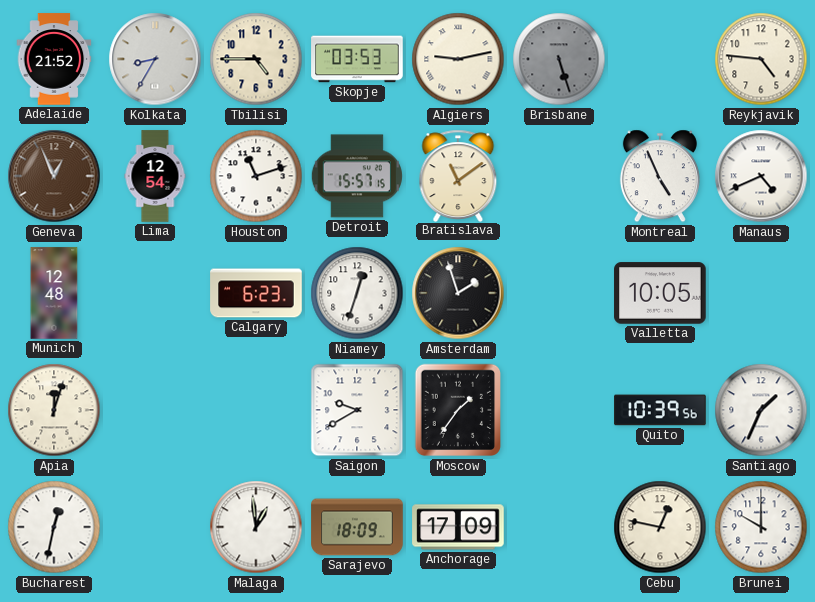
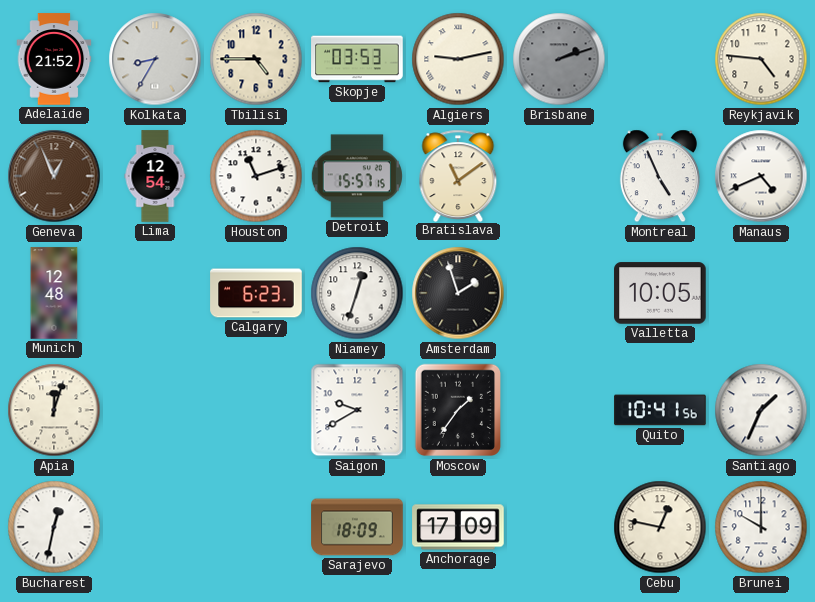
Brisbane: 5:27 -> 2:12
Quito: 10:39 -> 10:41
Malaga: 12:59 -> none
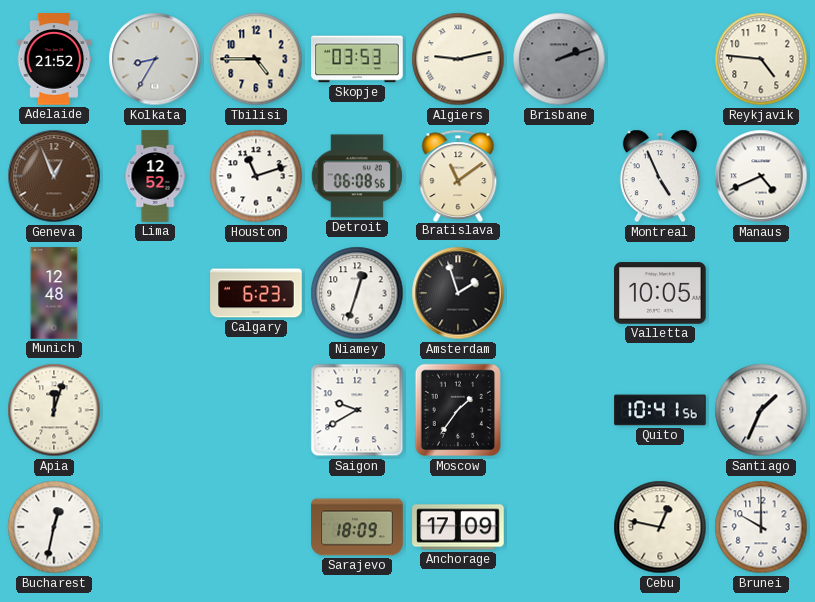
Lima: 12:54 -> 12:52
Detroit: 15:57 -> 06:08
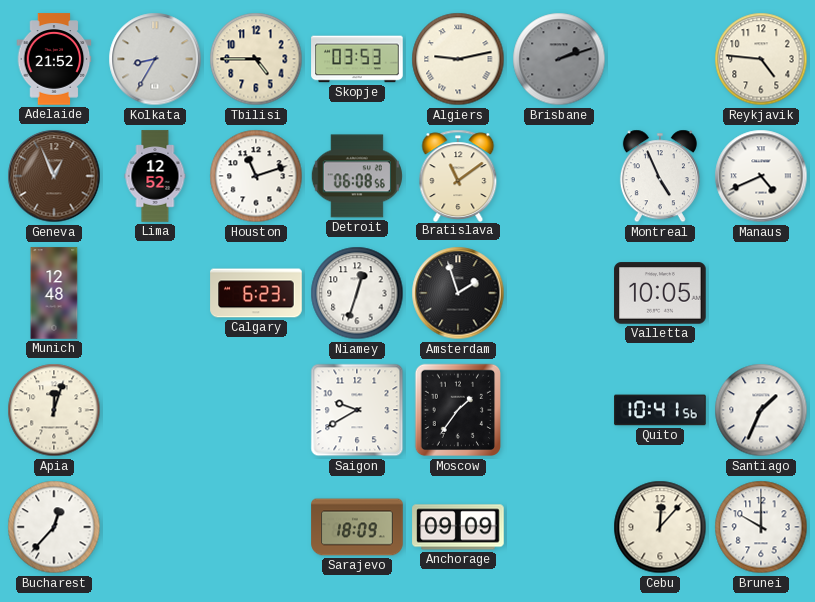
Bucharest: 12:32 -> 12:37
Anchorage: 17:09 -> 09:09
Cebu: 12:47 -> 12:07
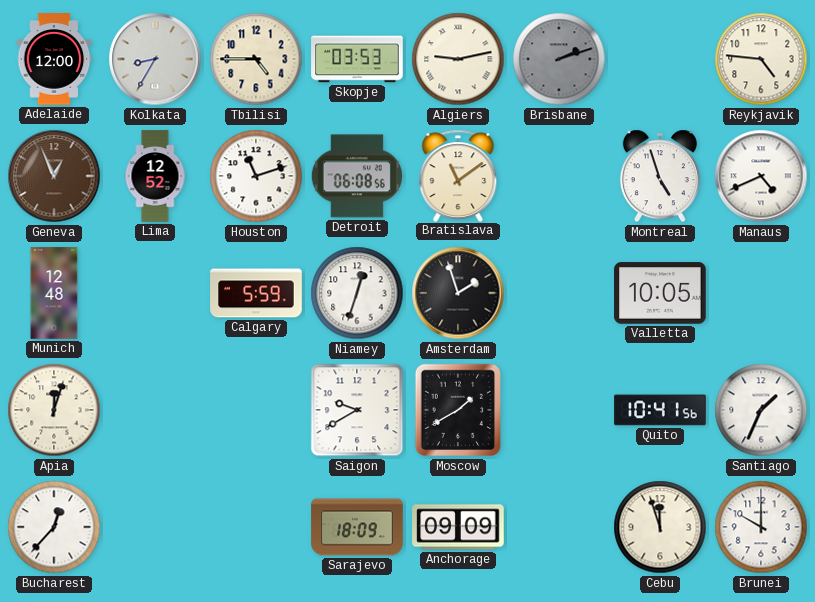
Adelaide: 21:52 -> 12:00
Montreal: 4:56 -> 4:57
Calgary: 6:23 -> 5:59
Moscow: 1:36 -> 1:40
Cebu: 12:07 -> 11:57
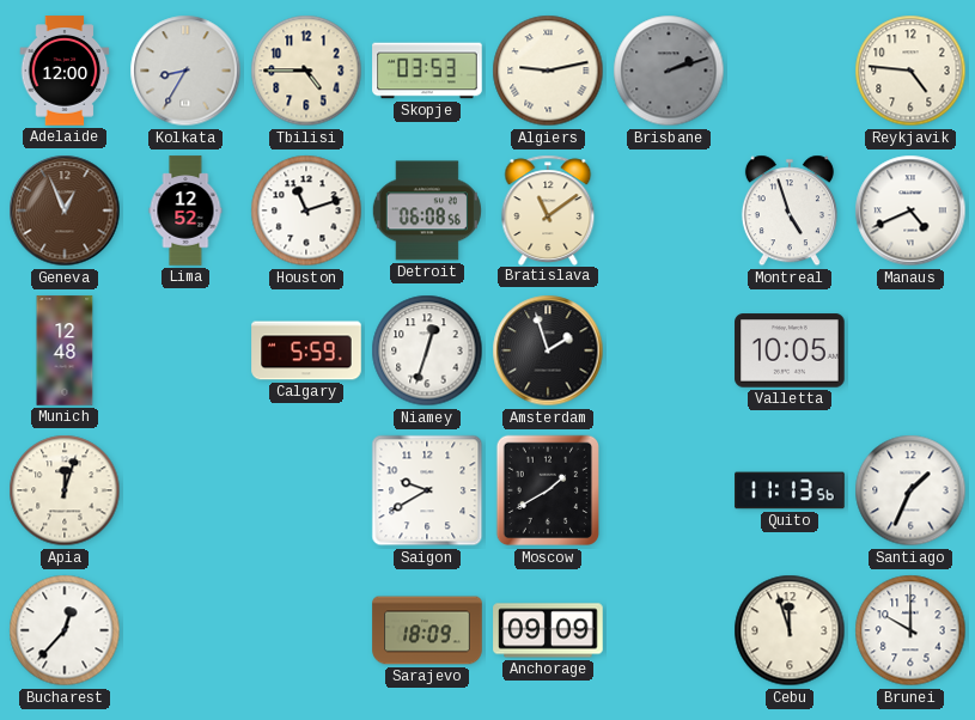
Quito: 10:41 -> 11:13
